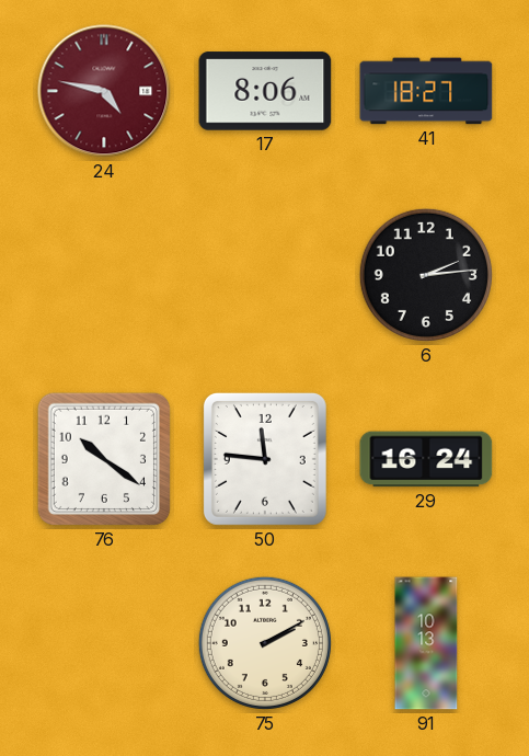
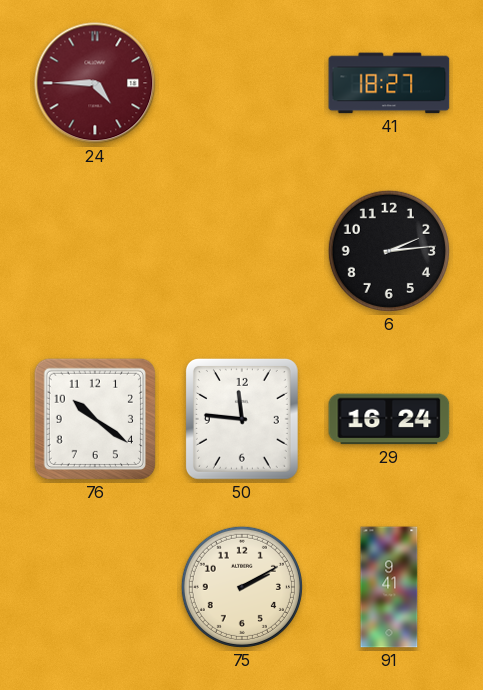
24: 4:47 -> 4:45
17: 8:06 -> none
91: 10:13 -> 9:41
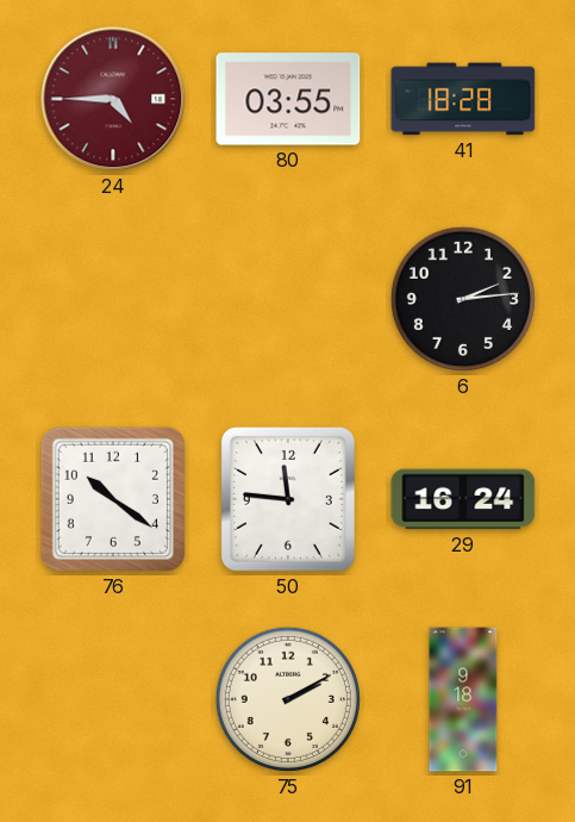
80: none -> 03:55
41: 18:27 -> 18:28
91: 9:41 -> 9:18
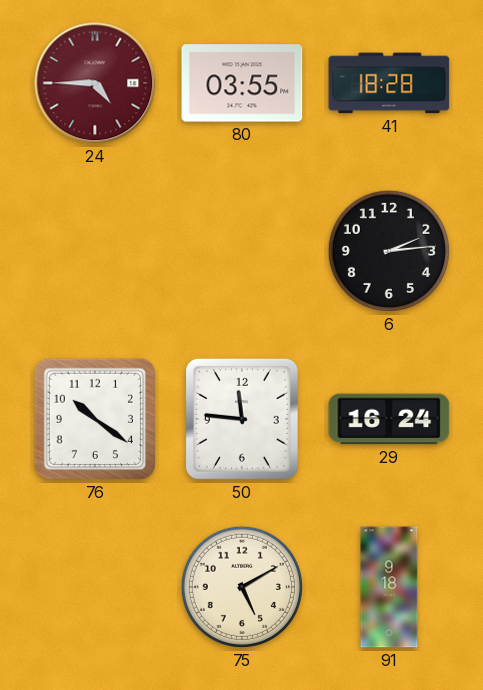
75: 2:10 -> 5:10
